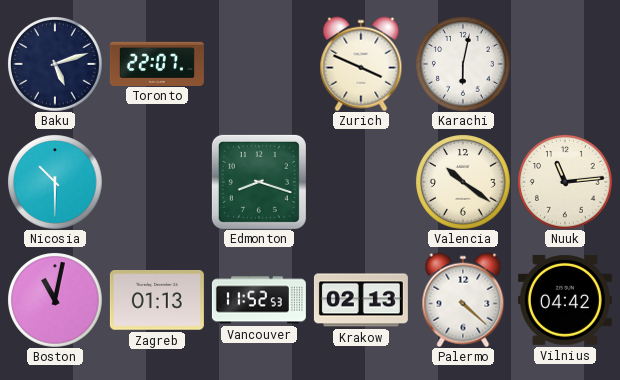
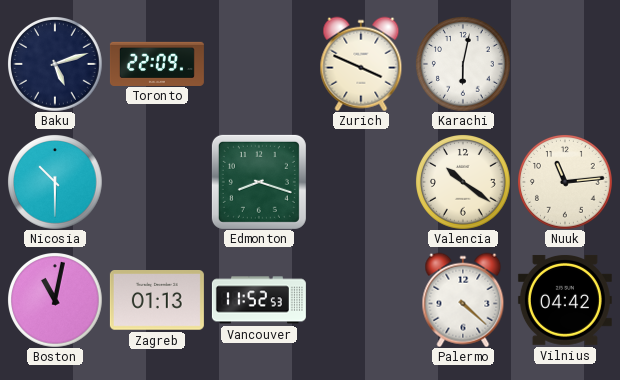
Toronto: 22:07 -> 22:09
Krakow: 02:13 -> none
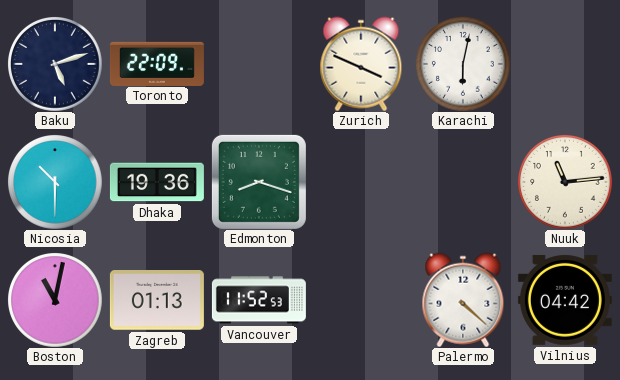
Dhaka: none -> 19:36
Valencia: 10:21 -> none
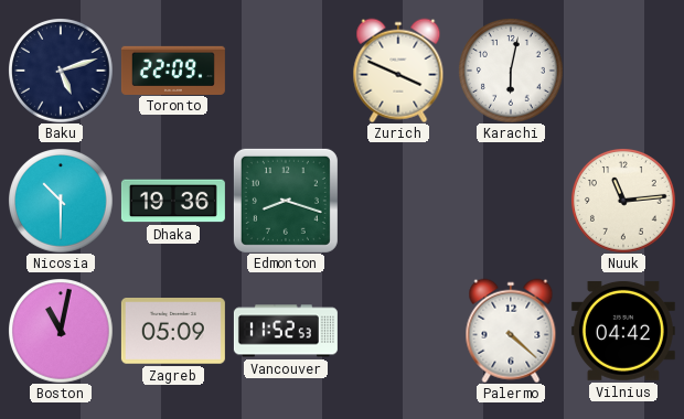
Zagreb: 01:13 -> 05:09
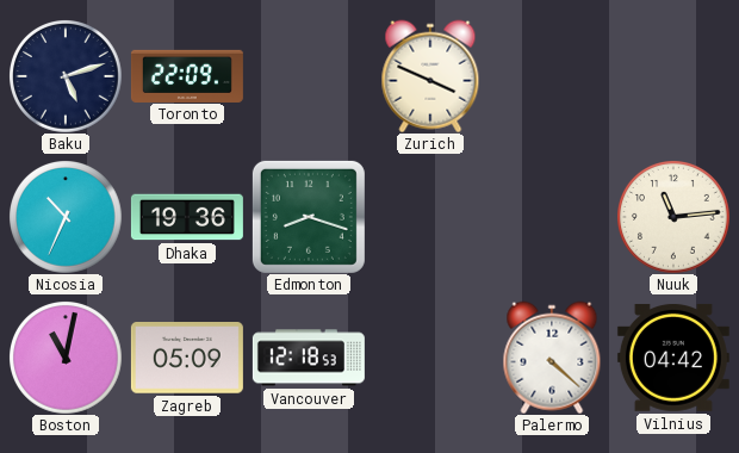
Karachi: 6:02 -> none
Nicosia: 10:30 -> 10:34
Vancouver: 11:52 -> 12:18
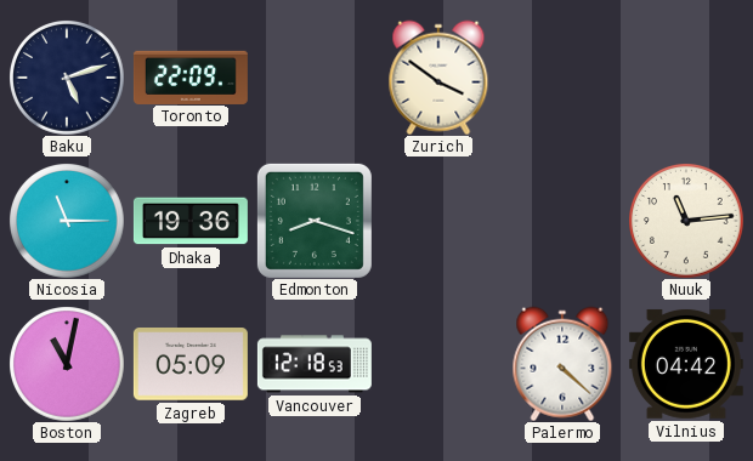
Zurich: 3:49 -> 3:51
Nicosia: 10:34 -> 11:15
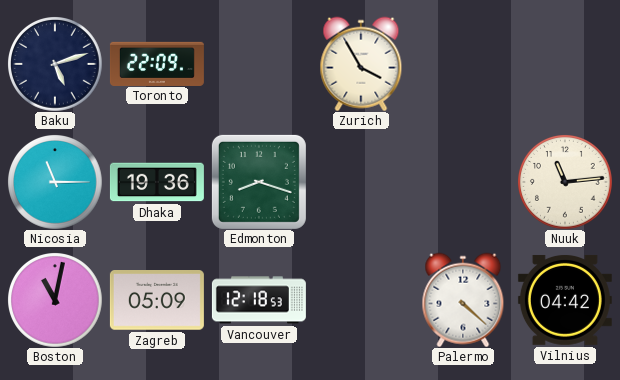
Zurich: 3:51 -> 3:55
